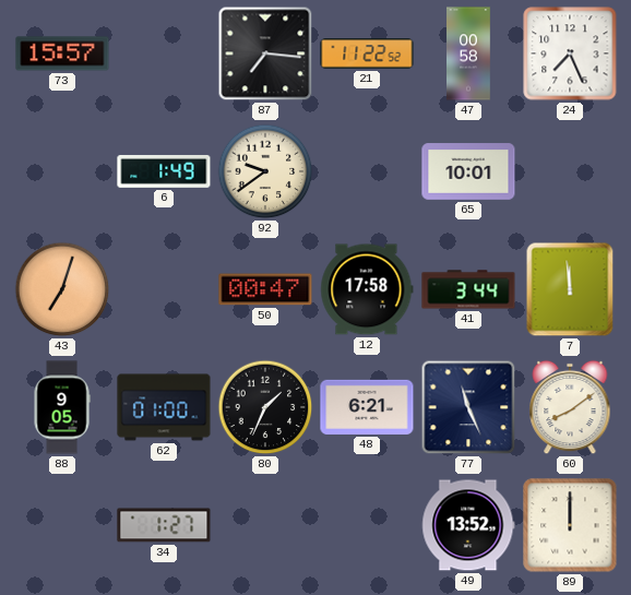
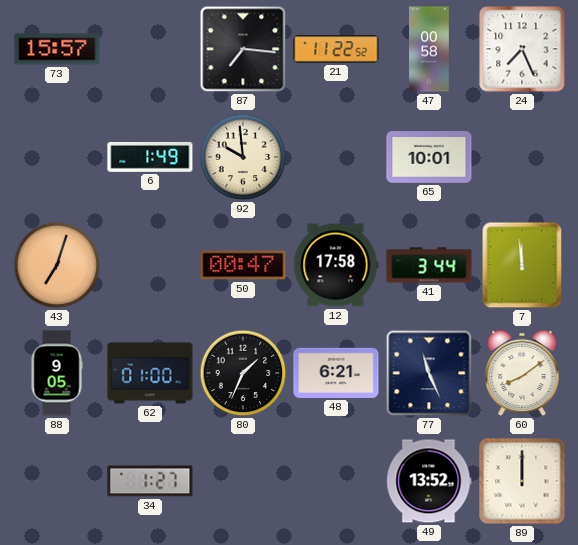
92: 9:39 -> 9:59
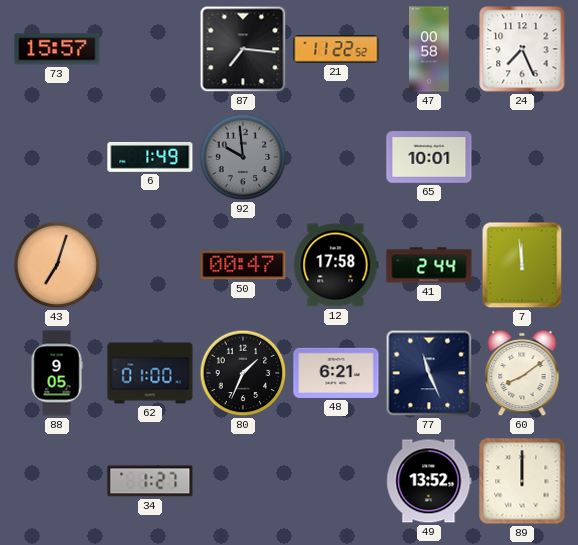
92 dial: cream -> grey
41: 3:44 -> 2:44
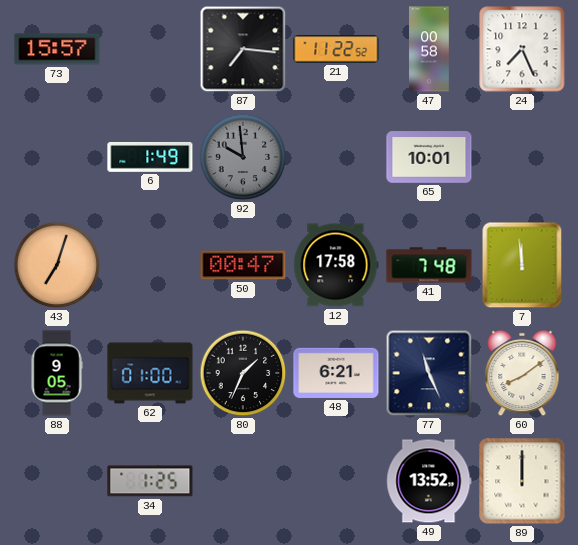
41: 2:44 -> 7:48
34: 1:27 -> 1:25
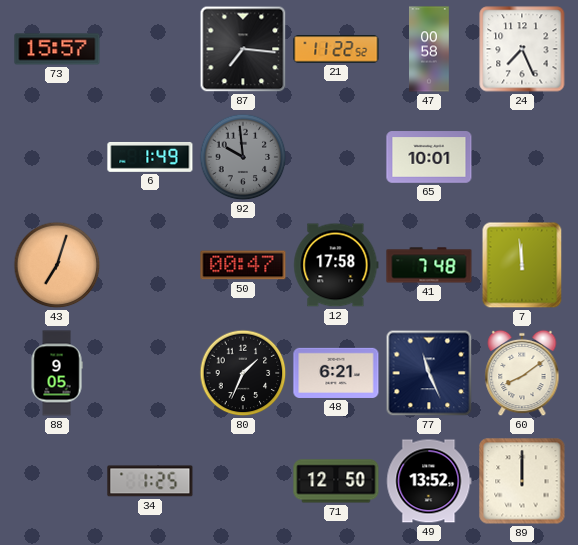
62: 01:00 -> none
71: none -> 12:50
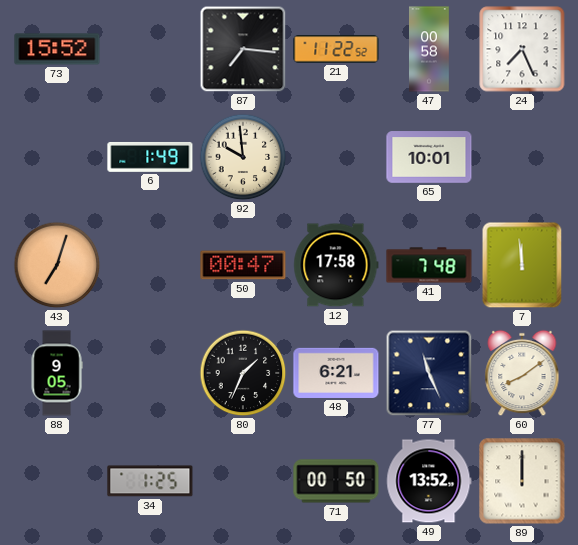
73: 15:57 -> 15:52
92 dial: grey -> cream
71: 12:50 -> 00:50
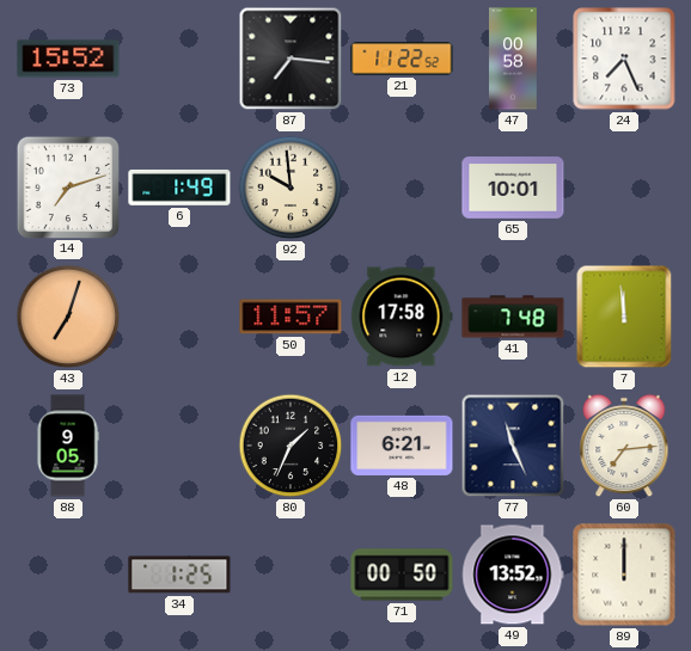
14: none -> 7:12
50: 00:47 -> 11:57
60: 8:09 -> 7:14
